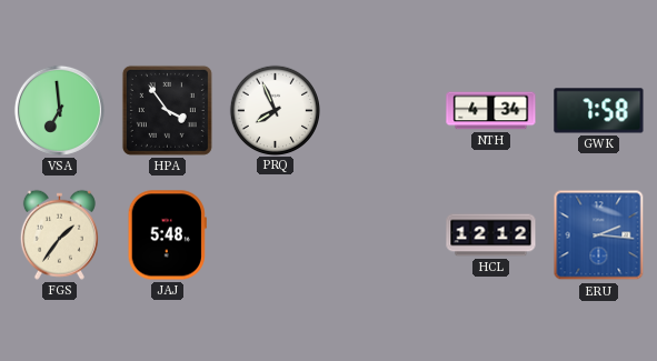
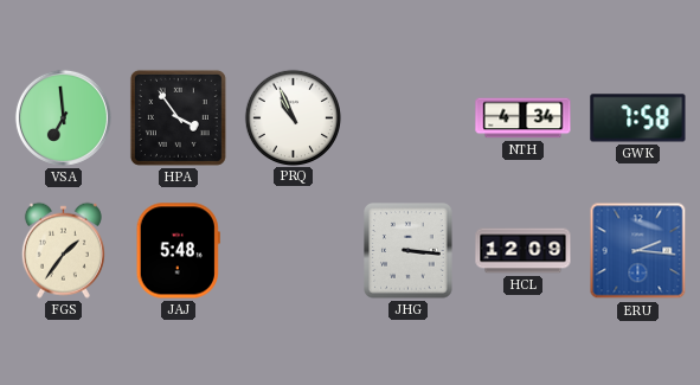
PRQ: 7:56 -> 10:56
JHG: none -> 3:16
HCL: 12:12 -> 12:09
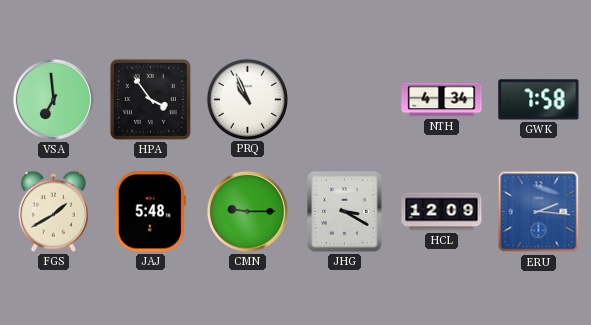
FGS: 1:36 -> 1:40
CMN: none -> 9:15
JHG: 3:16 -> 3:20
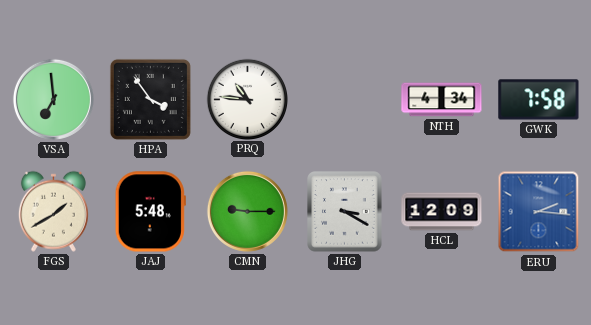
PRQ: 10:56 -> 10:46
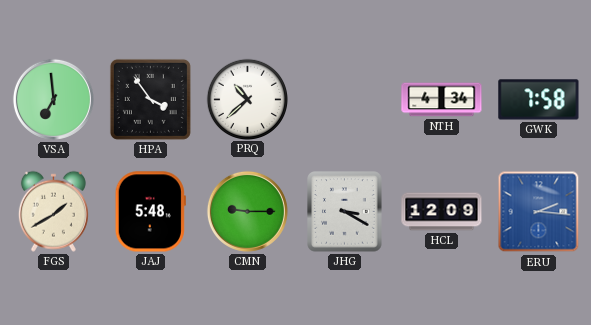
PRQ: 10:46 -> 10:38
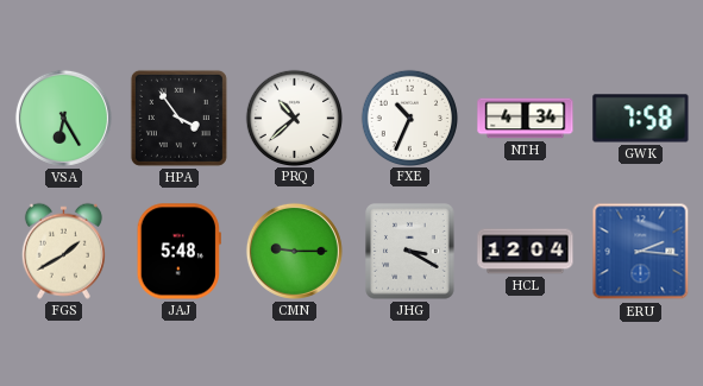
VSA: 6:59 -> 6:25
FXE: none -> 10:34
HCL: 12:09 -> 12:04
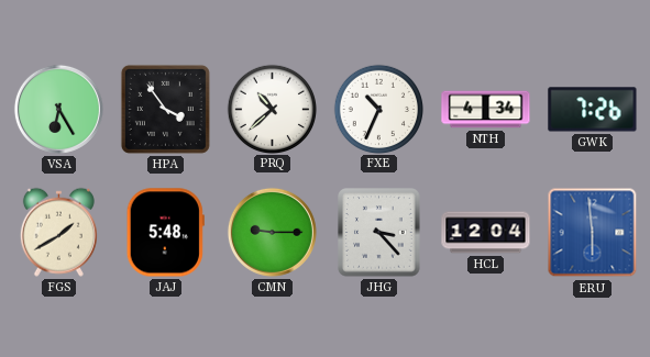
GWK: 7:58 -> 7:26
JHG: 3:20 -> 3:23
ERU: 2:16 -> 5:59
